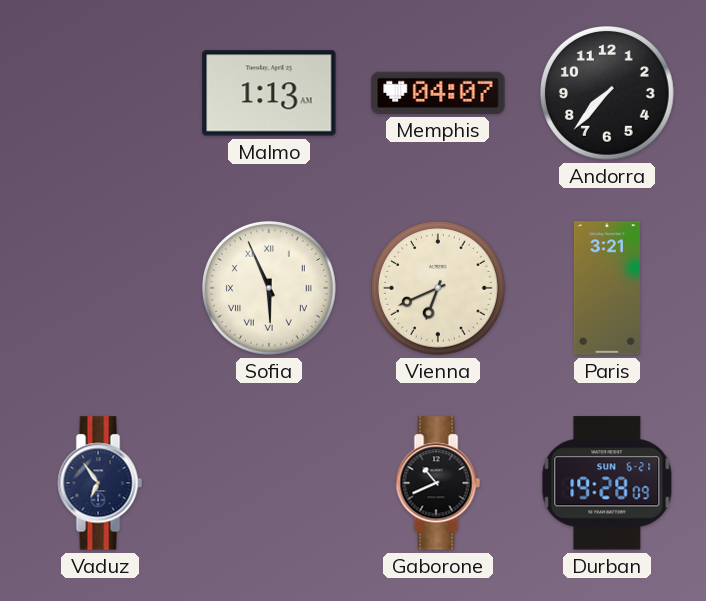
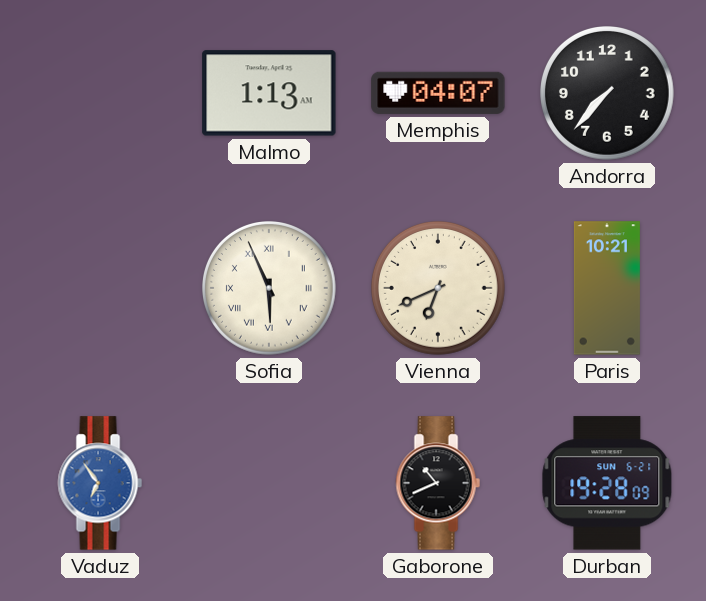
Paris: 3:21 -> 10:21
Vaduz dial: navy -> blue
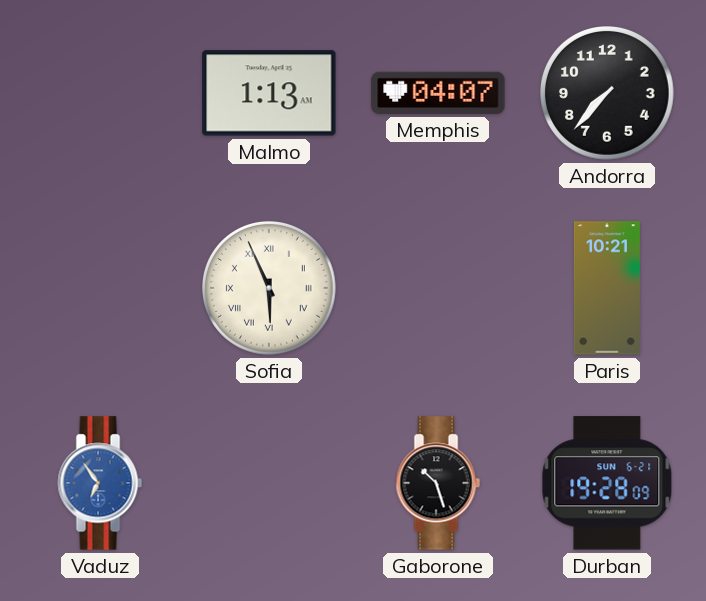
Vienna: 6:41 -> none
Gaborone: 10:41 -> 10:27
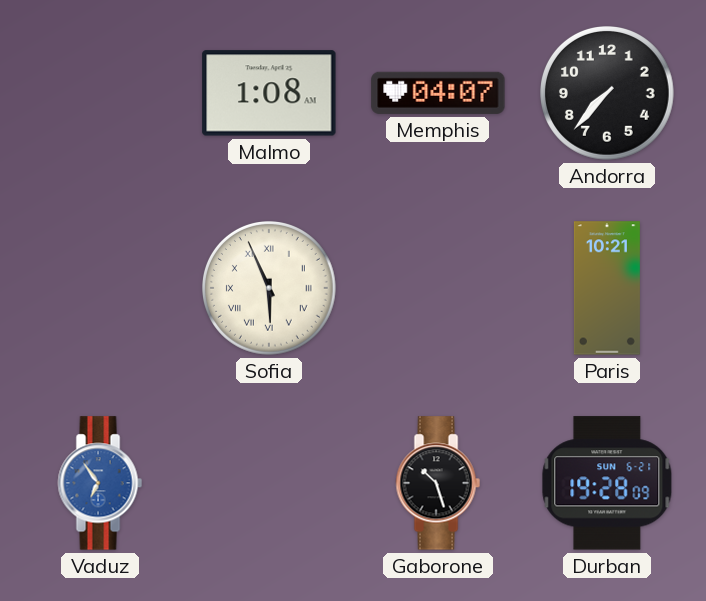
Malmo: 1:13 -> 1:08
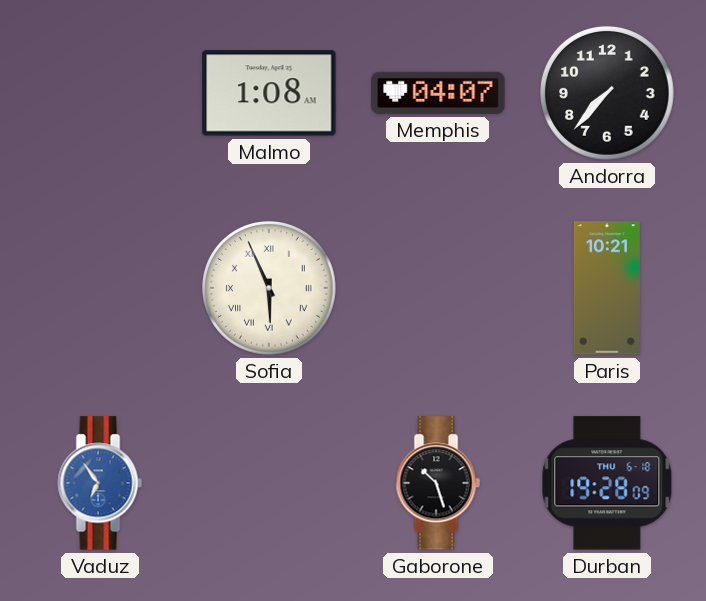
Durban date: SUN 6-21 -> THU 6-18
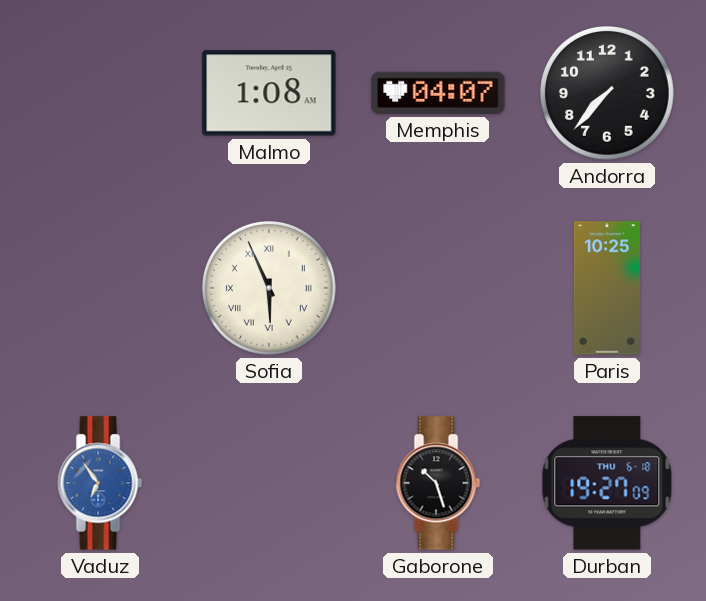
Paris: 10:21 -> 10:25
Durban: 19:28 -> 19:27
